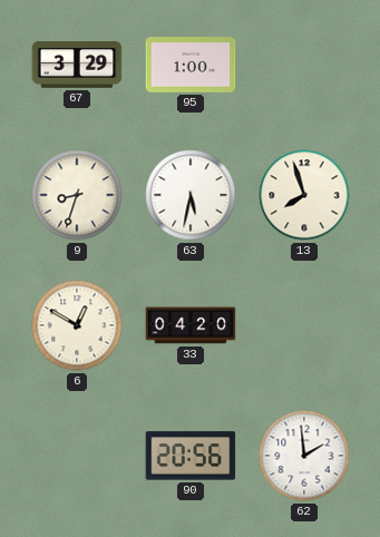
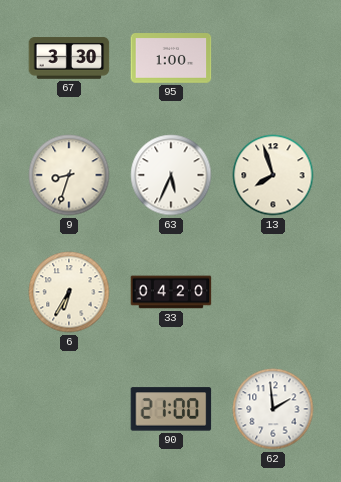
67: 3:29 -> 3:30
63: 5:32 -> 5:34
6: 12:50 -> 6:35
90: 20:56 -> 21:00
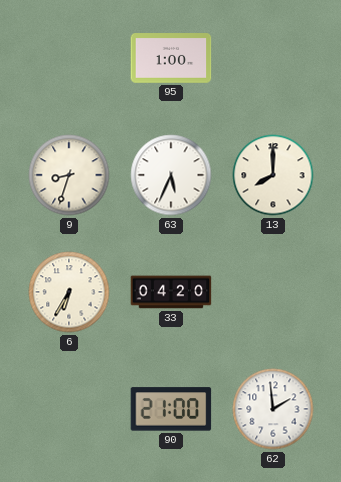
67: 3:30 -> none
13: 7:57 -> 8:00
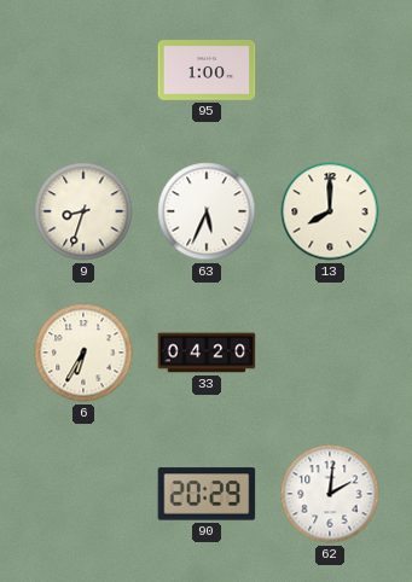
90: 21:00 -> 20:29
62: 1:59 -> 2:01
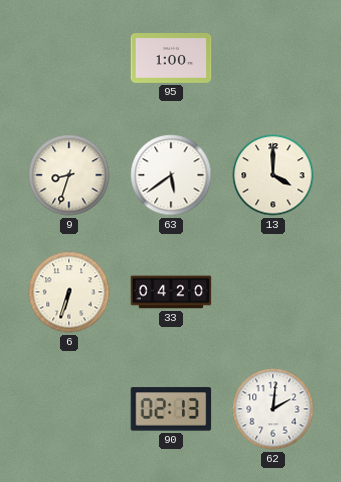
63: 5:34 -> 5:39
13: 8:00 -> 4:00
6: 6:35 -> 6:33
90: 20:29 -> 02:13
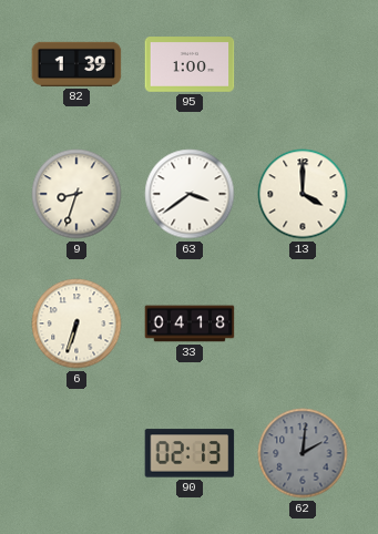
82: none -> 1:39
63: 5:39 -> 3:39
33: 04:20 -> 04:18
62 dial: white -> grey
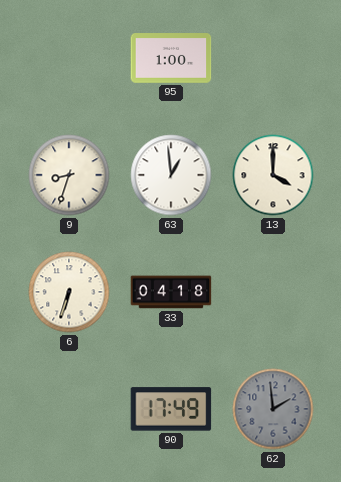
82: 1:39 -> none
63: 3:39 -> 12:59
90: 02:13 -> 17:49
62: 2:01 -> 1:59
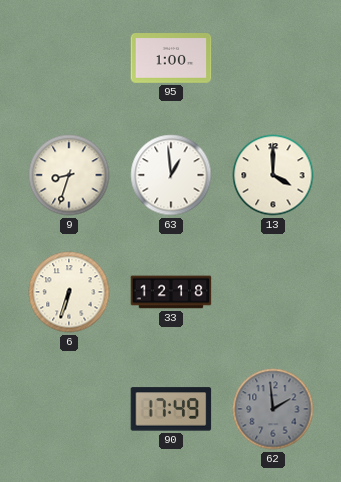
33: 04:18 -> 12:18
